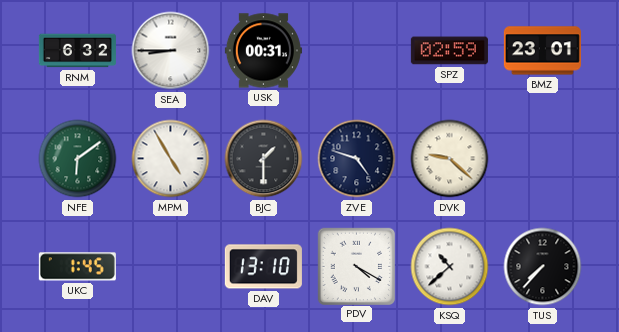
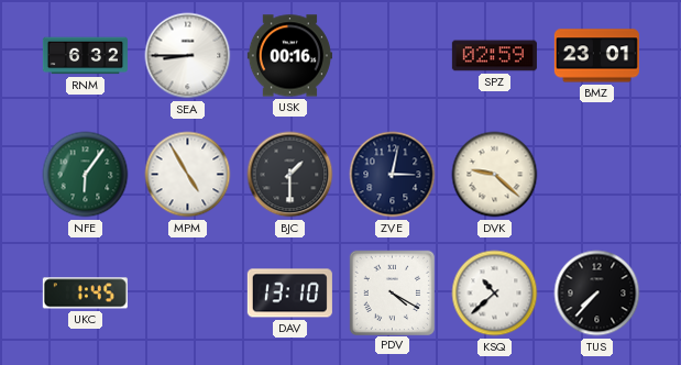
USK: 00:31 -> 00:16
NFE: 6:09 -> 6:06
ZVE: 4:48 -> 3:02
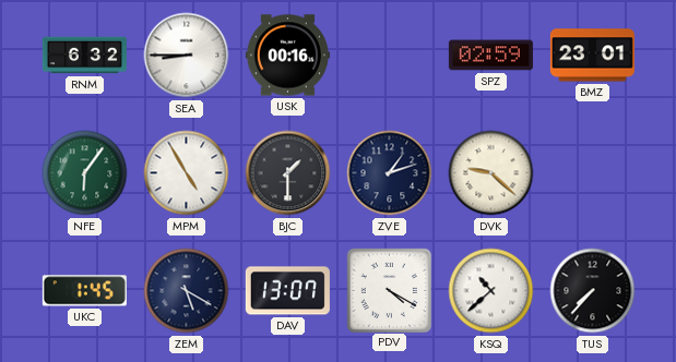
ZVE: 3:02 -> 1:12
ZEM: none -> 5:20
DAV: 13:10 -> 13:07
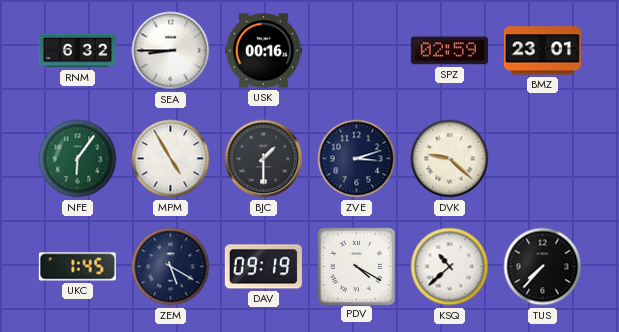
ZVE: 1:12 -> 3:12
DAV: 13:07 -> 09:19
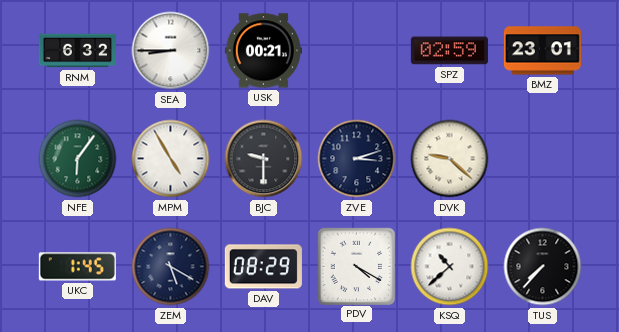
USK: 00:16 -> 00:21
BJC: 1:30 -> 9:30
DAV: 09:19 -> 08:29
